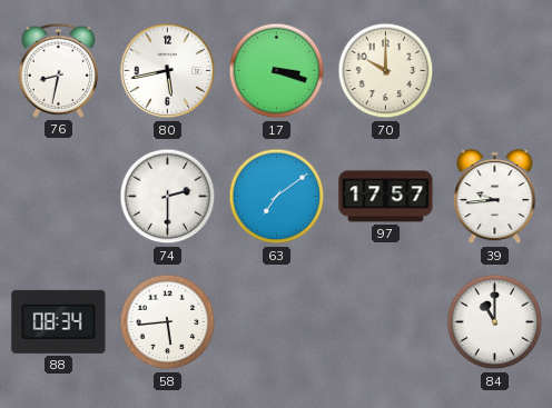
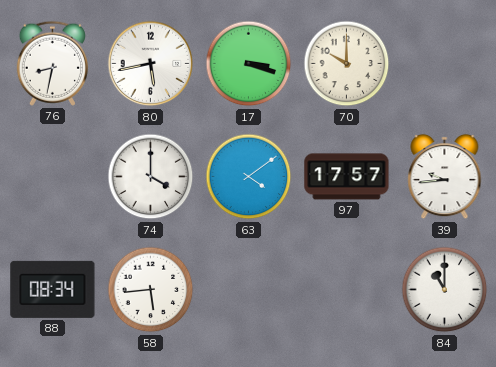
74: 2:30 -> 4:00
63: 7:09 -> 4:09
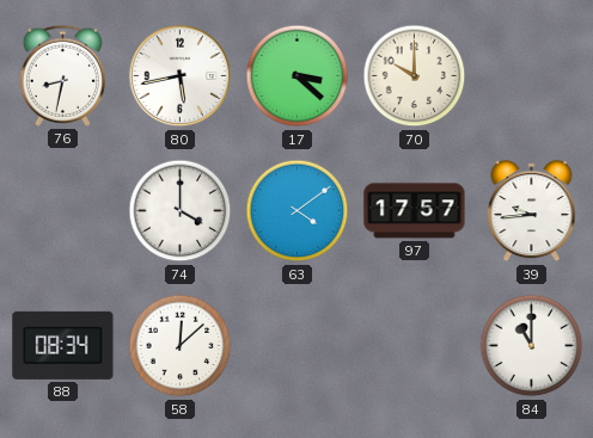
17: 3:18 -> 3:22
58: 5:44 -> 12:08
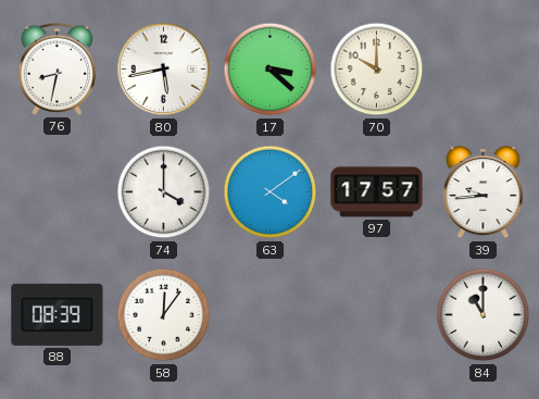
88: 08:34 -> 08:39
58: 12:08 -> 12:06
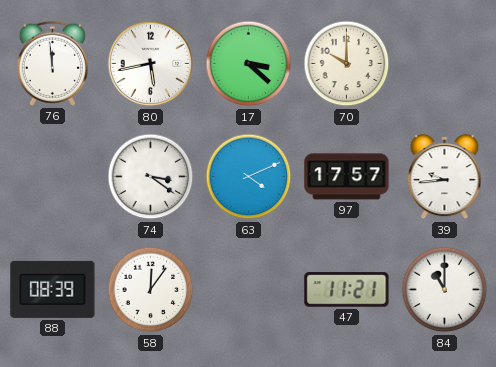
76: 8:32 -> 11:59
74: 4:00 -> 3:21
63: 4:09 -> 4:11
47: none -> 11:21
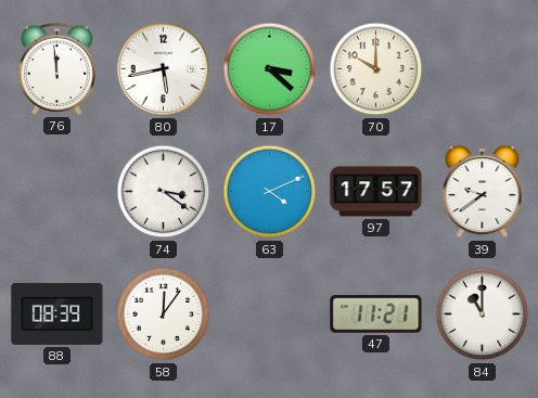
39: 9:44 -> 9:39
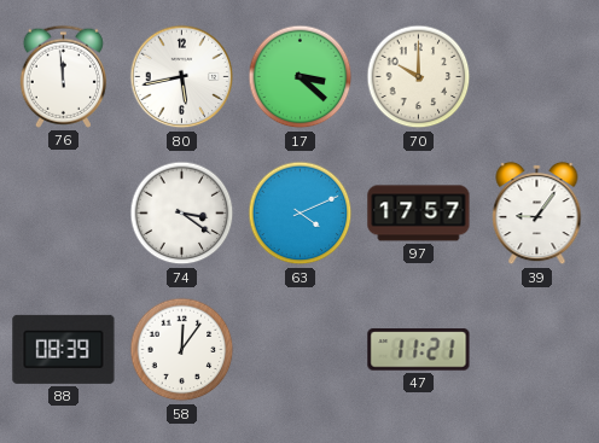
39: 9:39 -> 9:06
84: 11:00 -> none
